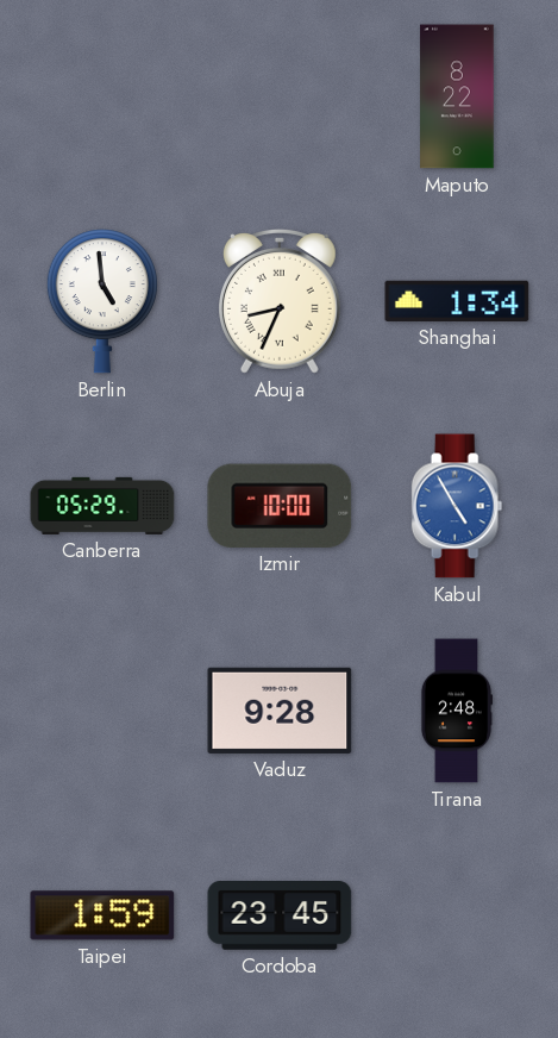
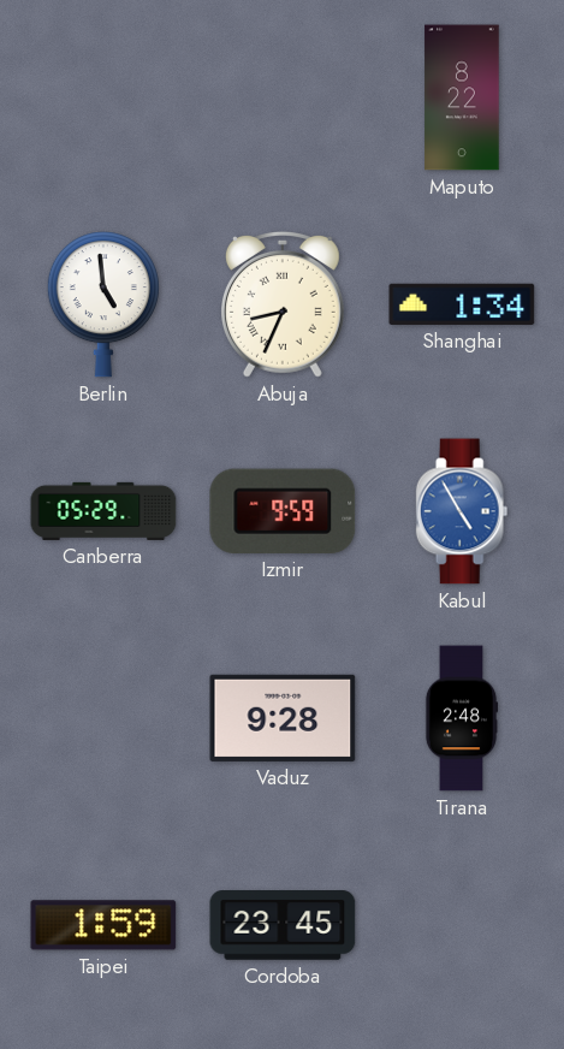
Izmir: 10:00 -> 9:59
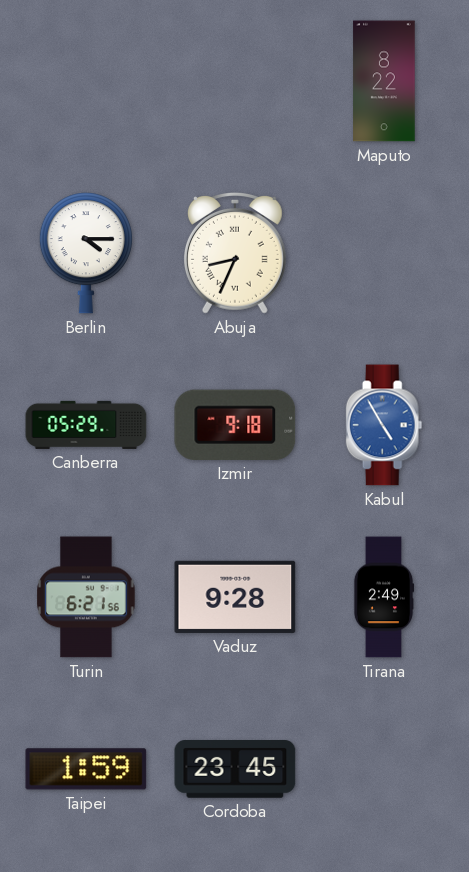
Berlin: 4:59 -> 4:15
Shanghai: 1:34 -> none
Izmir: 9:59 -> 9:18
Turin: none -> 6:21
Tirana: 2:48 -> 2:49
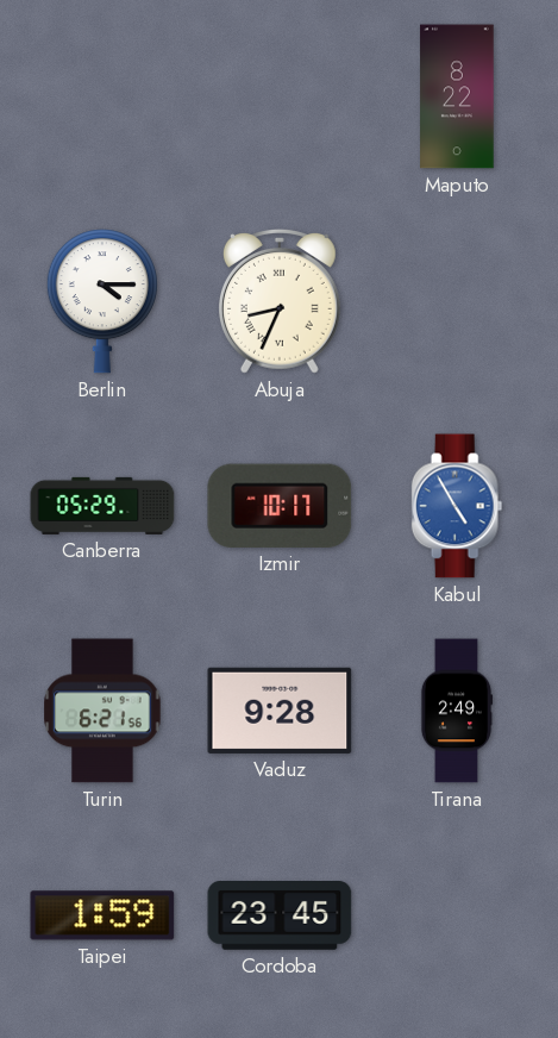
Izmir: 9:18 -> 10:17
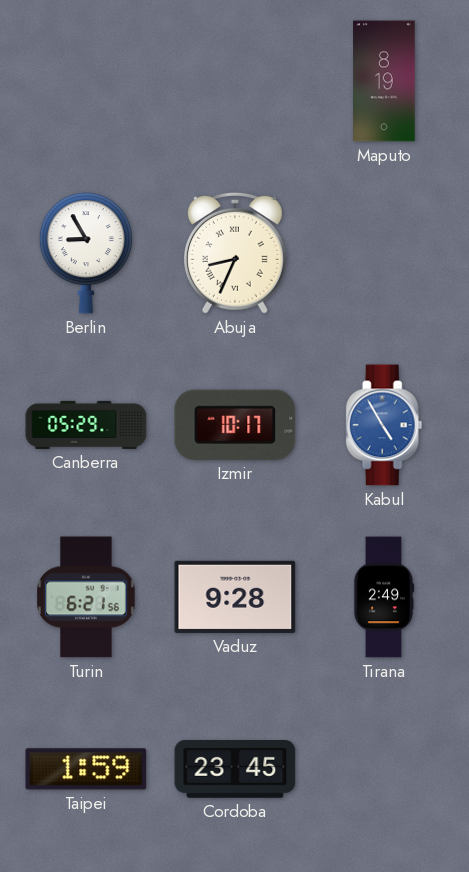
Maputo: 8:22 -> 8:19
Berlin: 4:15 -> 8:55
